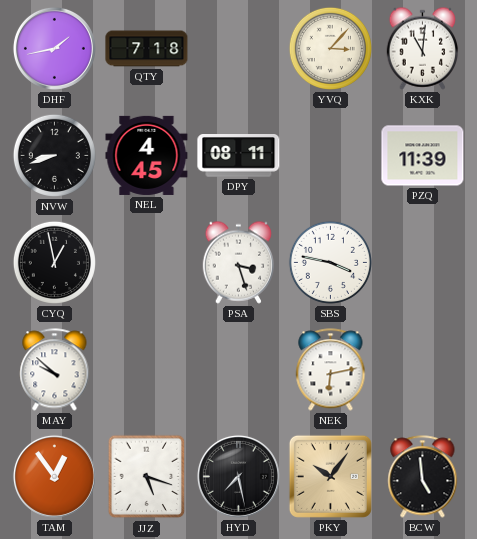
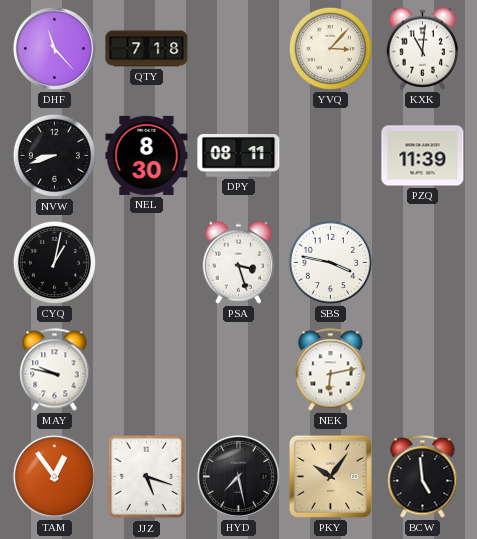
DHF: 1:43 -> 11:23
NEL: 4:45 -> 8:30
CYQ: 12:58 -> 1:02
MAY: 9:52 -> 9:47
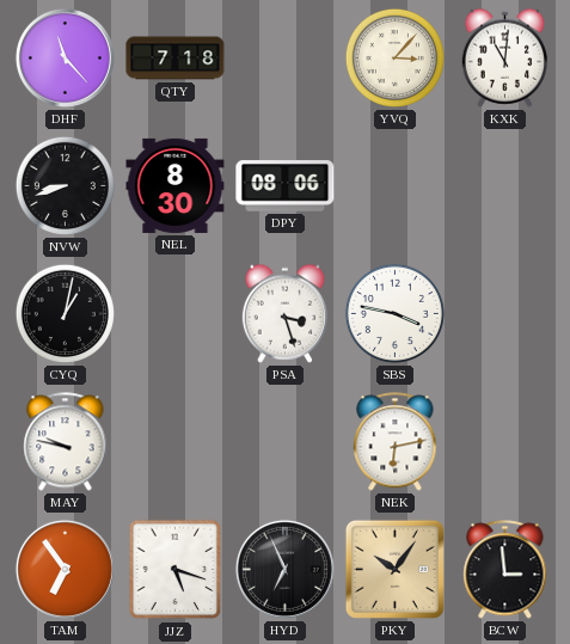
DPY: 08:11 -> 08:06
PZQ: 11:39 -> none
TAM: 12:54 -> 6:54
HYD: 7:28 -> 6:56
BCW: 4:59 -> 2:59
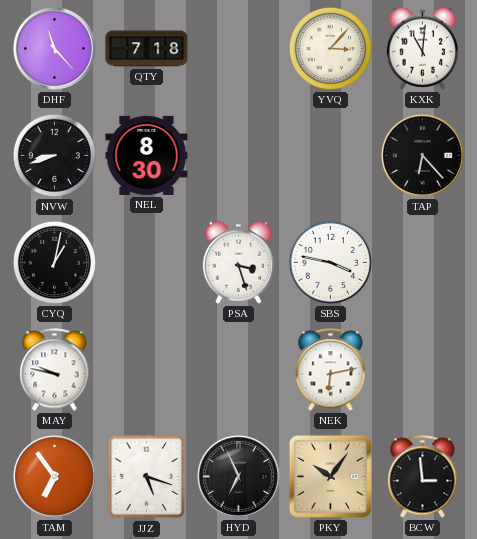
DPY: 08:06 -> none
TAP: none -> 6:23
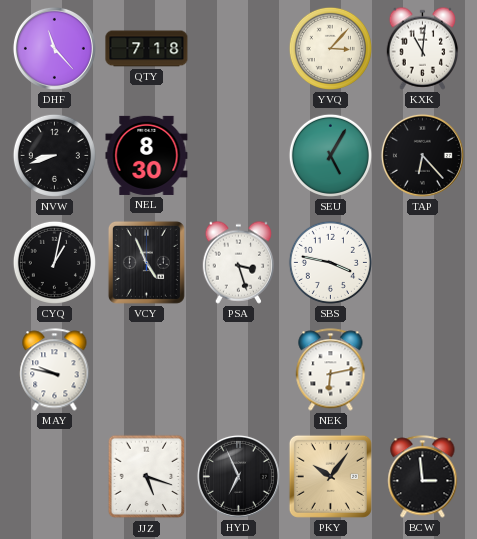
SEU: none -> 5:05
VCY: none -> 4:56
TAM: 6:54 -> none
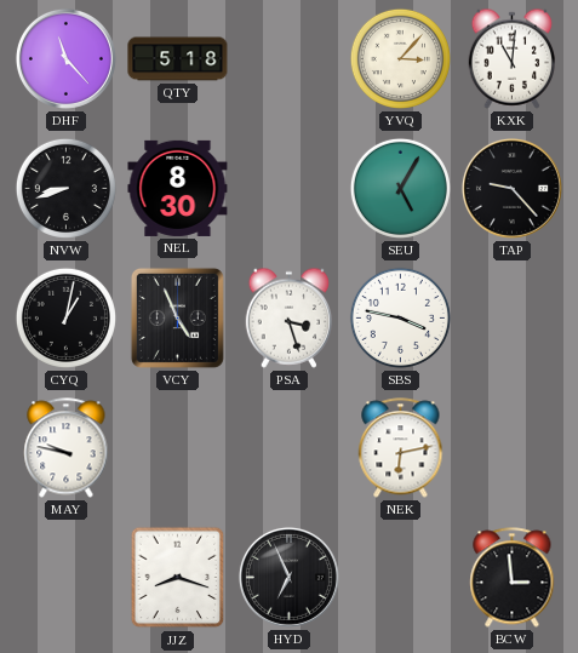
QTY: 7:18 -> 5:18
TAP: 6:23 -> 9:23
JJZ: 5:18 -> 8:18
PKY: 10:06 -> none
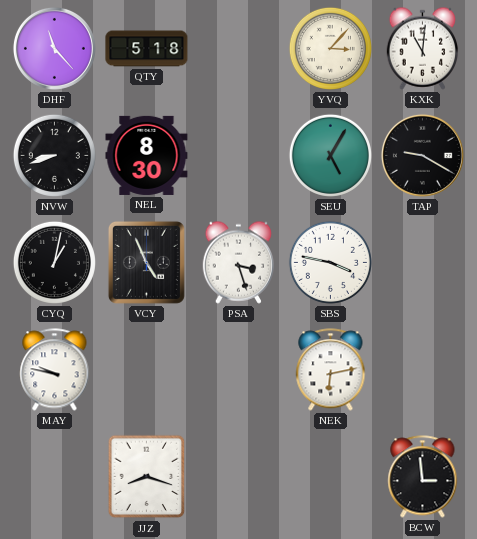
TAP: 9:23 -> 9:20
HYD: 6:56 -> none
